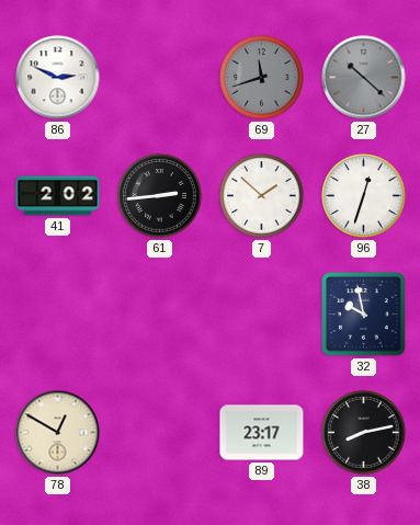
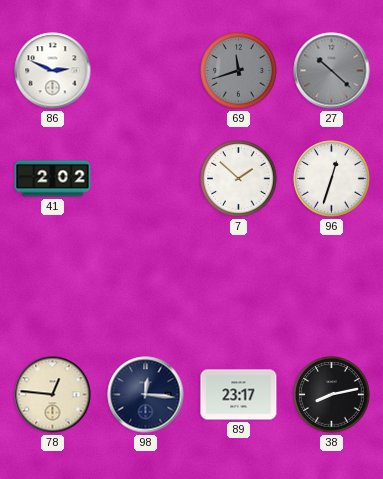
61: 2:44 -> none
32: 9:58 -> none
78: 12:50 -> 12:46
98: none -> 12:16
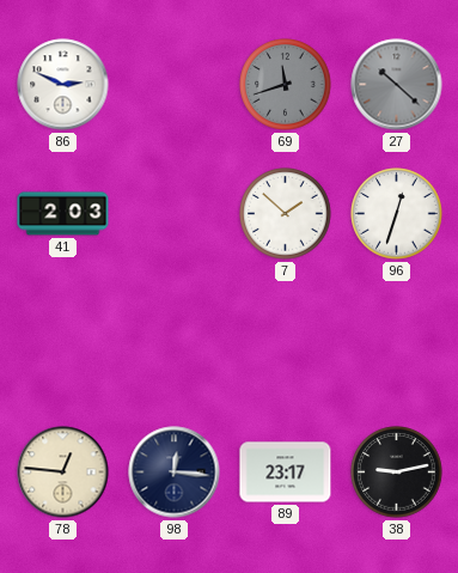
41: 2:02 -> 2:03
38: 8:13 -> 9:13
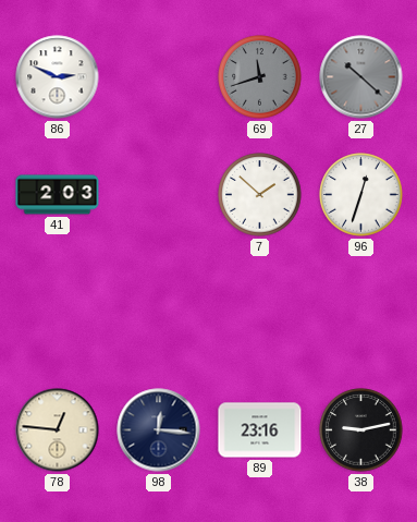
89: 23:17 -> 23:16
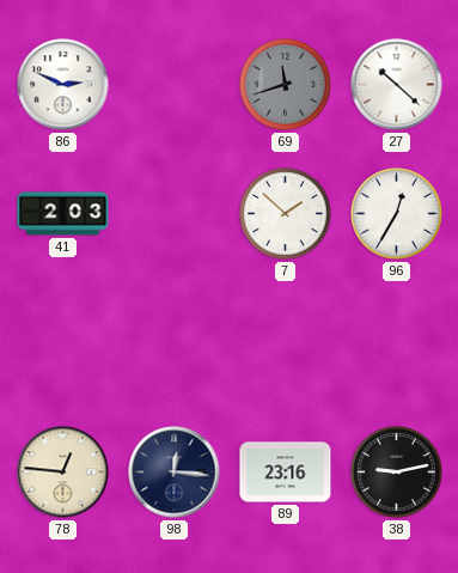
27 dial: grey -> white
96: 12:33 -> 12:35
